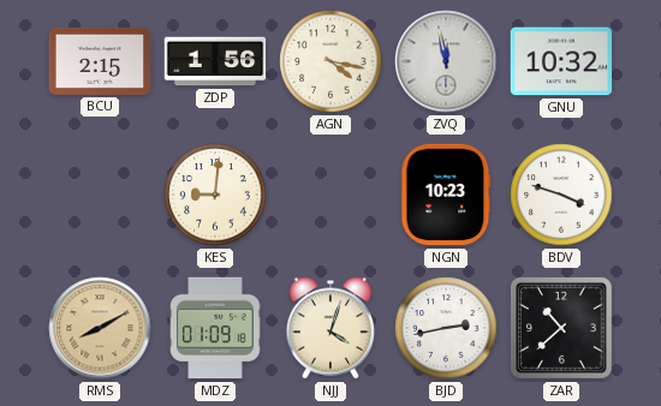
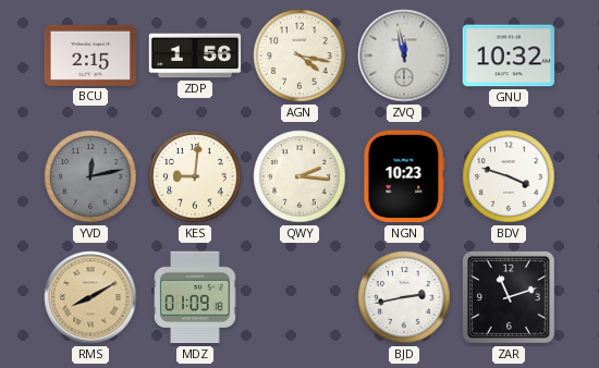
YVD: none -> 12:13
QWY: none -> 2:16
NJJ: 4:03 -> none
ZAR: 10:38 -> 11:12
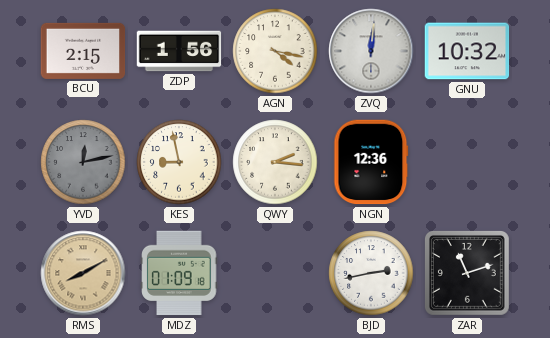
ZVQ: 11:58 -> 12:01
KES: 9:01 -> 8:58
NGN: 10:23 -> 12:36
BDV: 3:48 -> none
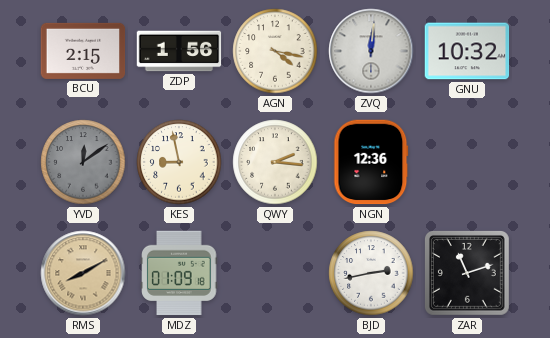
YVD: 12:13 -> 12:09
